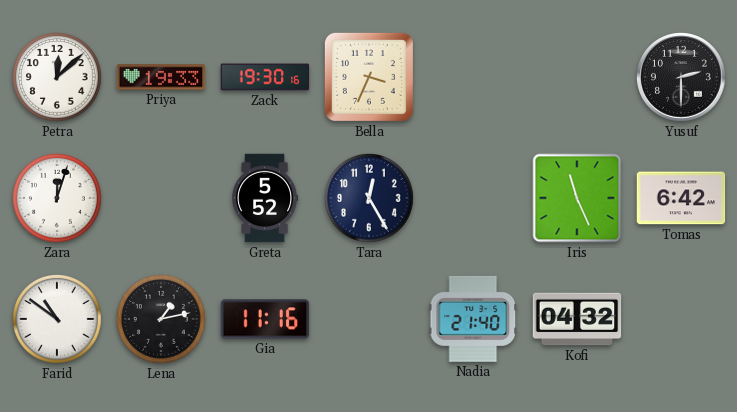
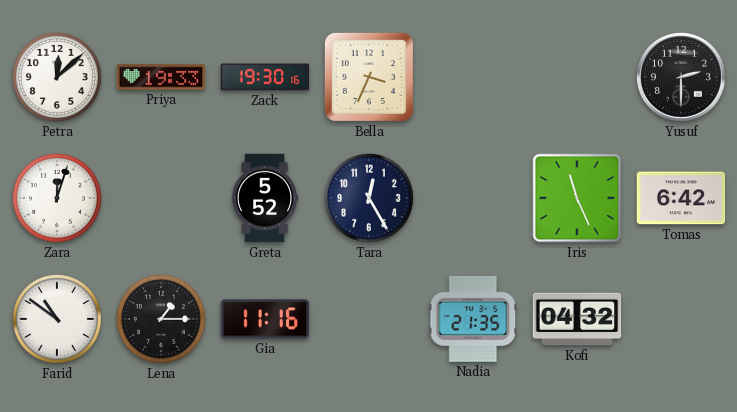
Lena: 1:13 -> 1:15
Nadia: 21:40 -> 21:35
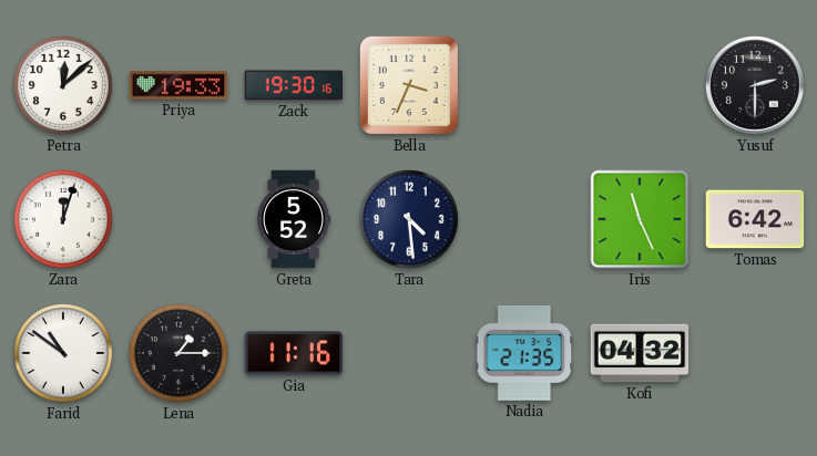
Tara: 12:25 -> 4:29
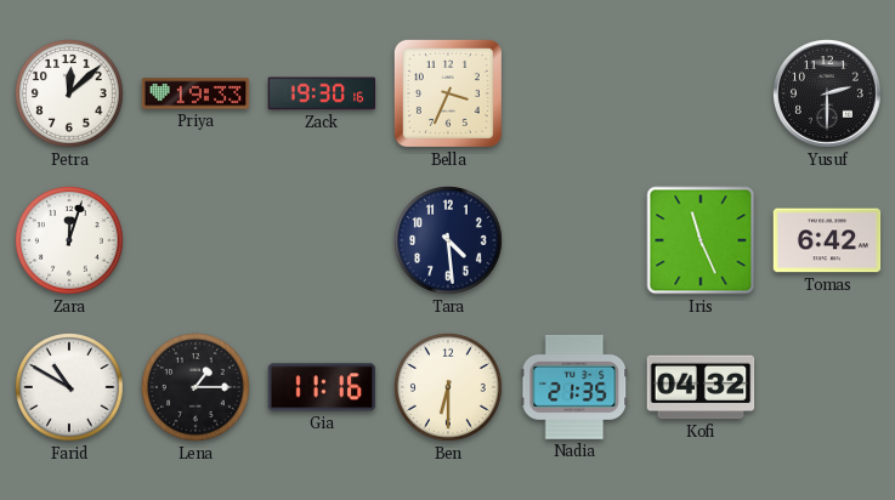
Greta: 5:52 -> none
Farid: 10:51 -> 10:50
Ben: none -> 6:30
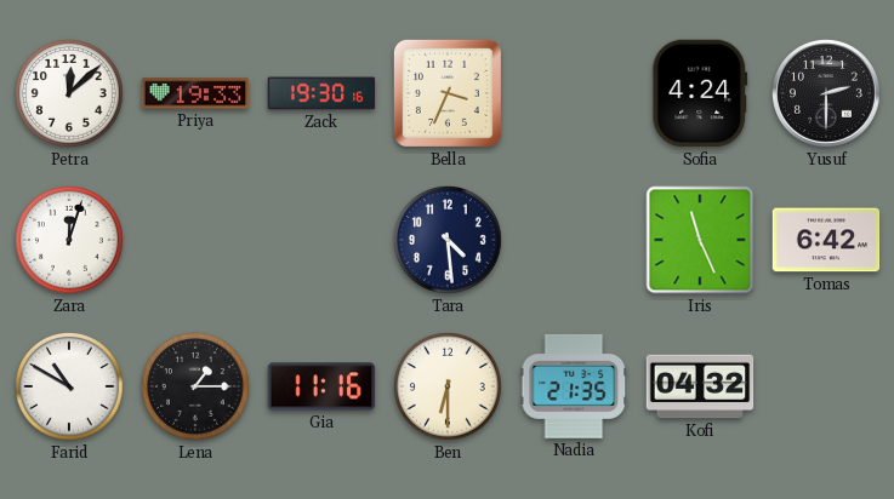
Sofia: none -> 4:24
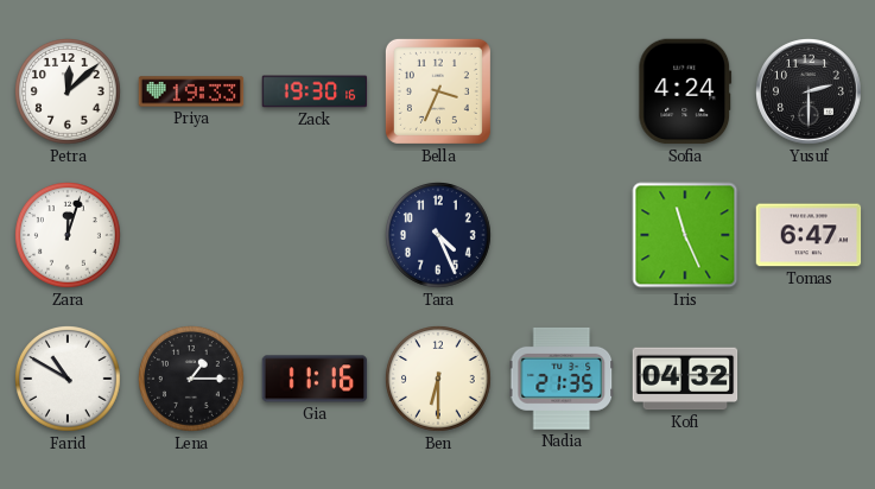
Tara: 4:29 -> 4:26
Tomas: 6:42 -> 6:47
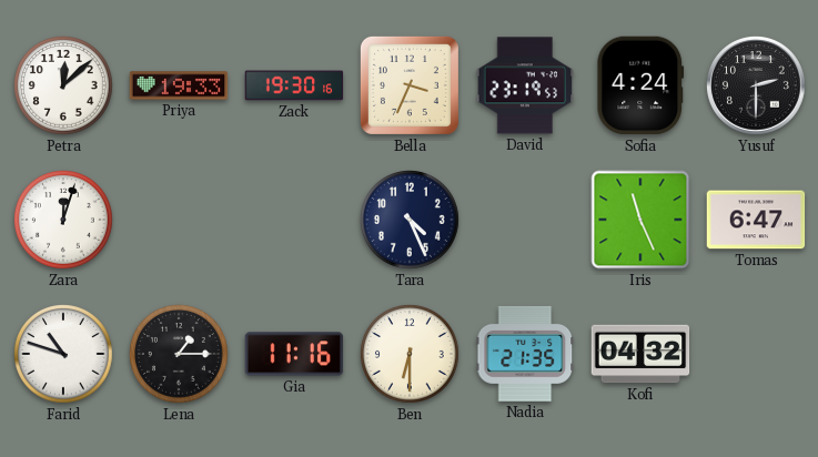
David: none -> 23:19
Farid: 10:50 -> 10:48
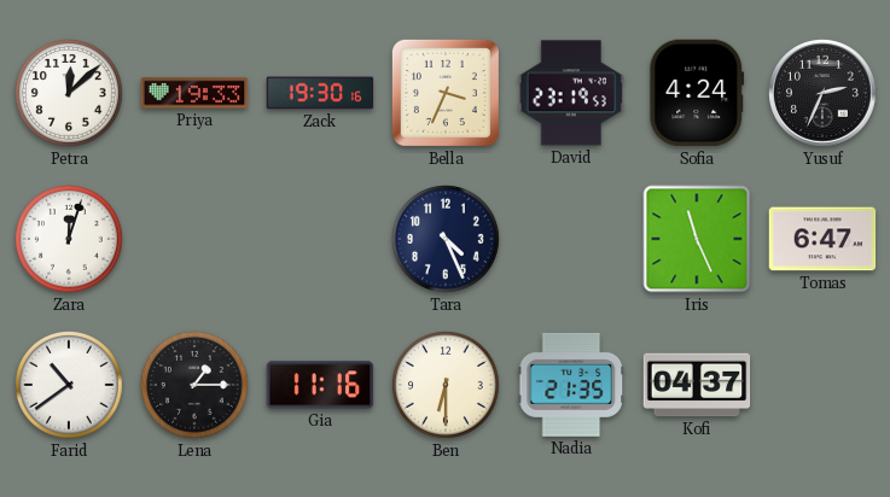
Yusuf: 2:30 -> 2:34
Farid: 10:48 -> 10:39
Kofi: 04:32 -> 04:37
